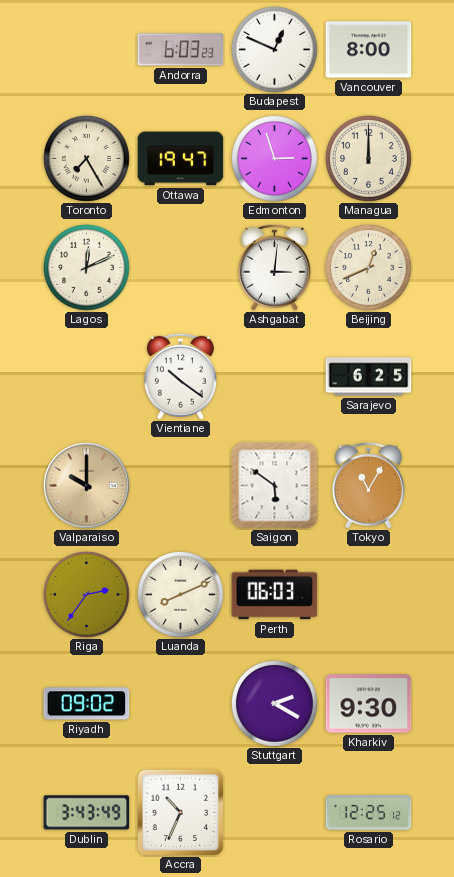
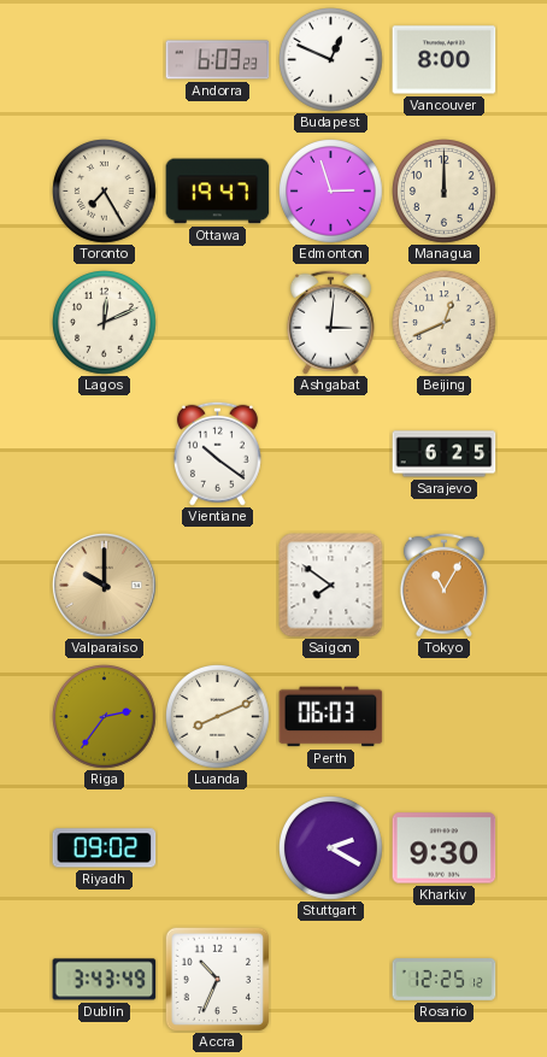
Saigon: 5:51 -> 7:51
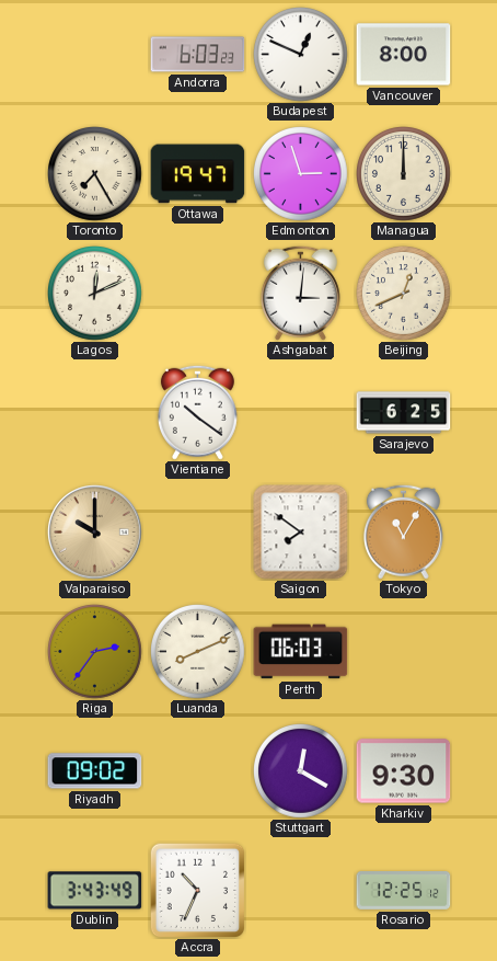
Stuttgart: 2:20 -> 12:20
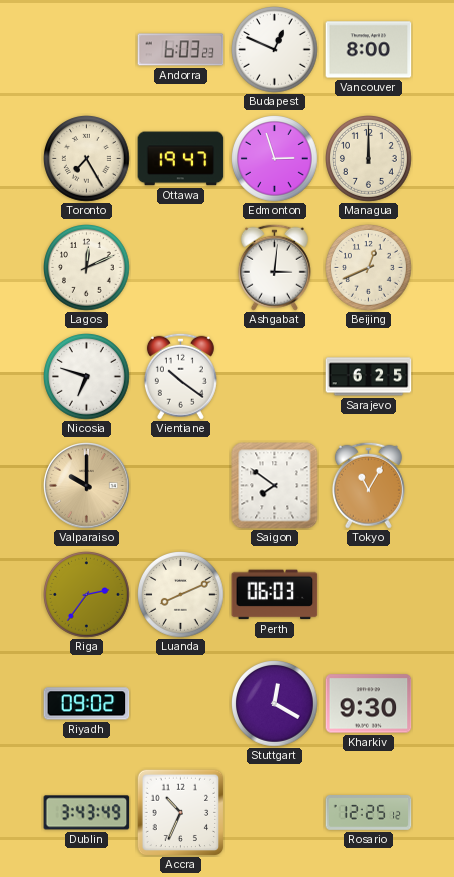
Nicosia: none -> 6:48
